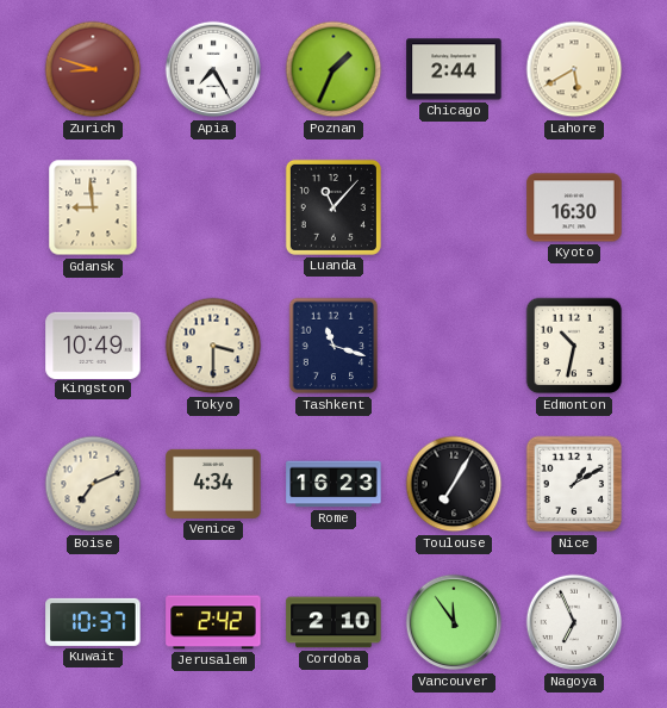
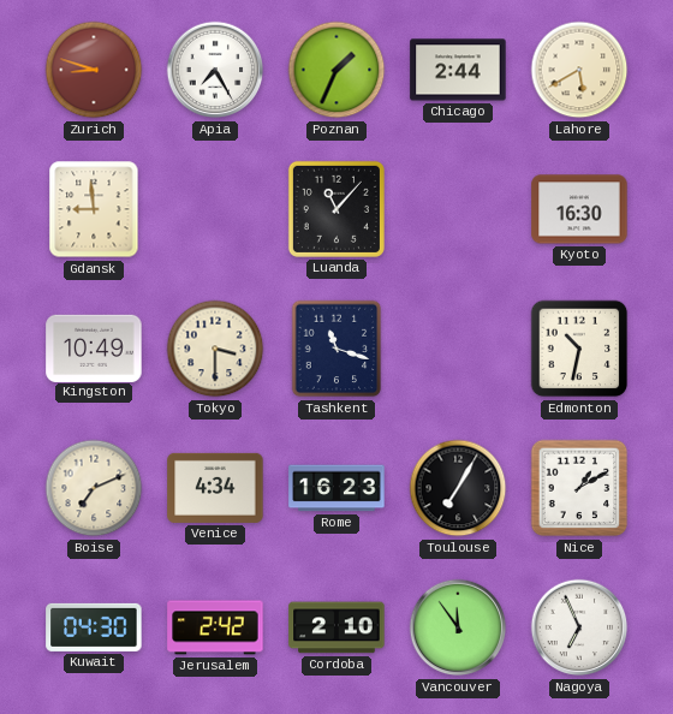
Kuwait: 10:37 -> 04:30
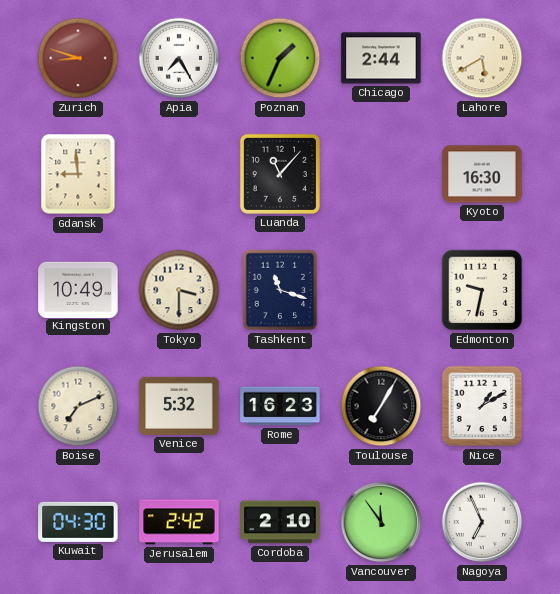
Edmonton: 10:32 -> 9:32
Venice: 4:34 -> 5:32
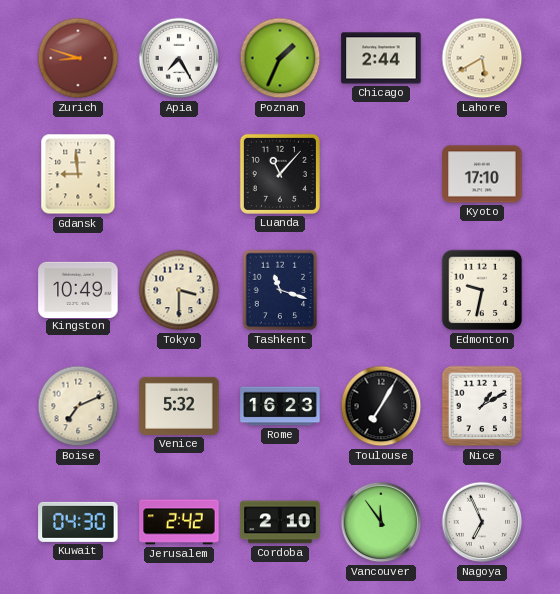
Kyoto: 16:30 -> 17:10
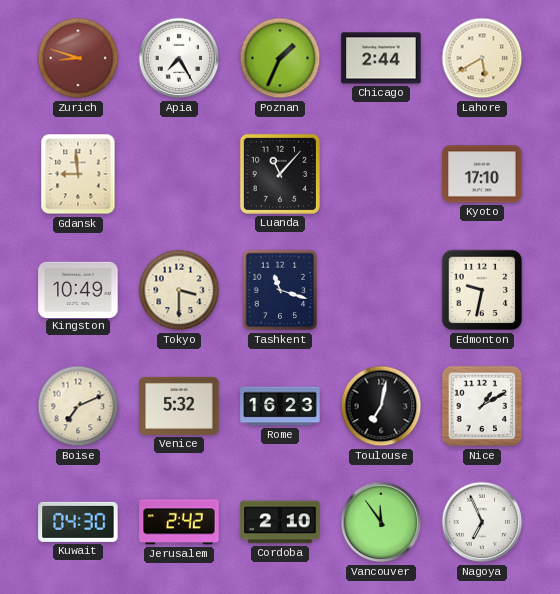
Toulouse: 7:05 -> 7:02
